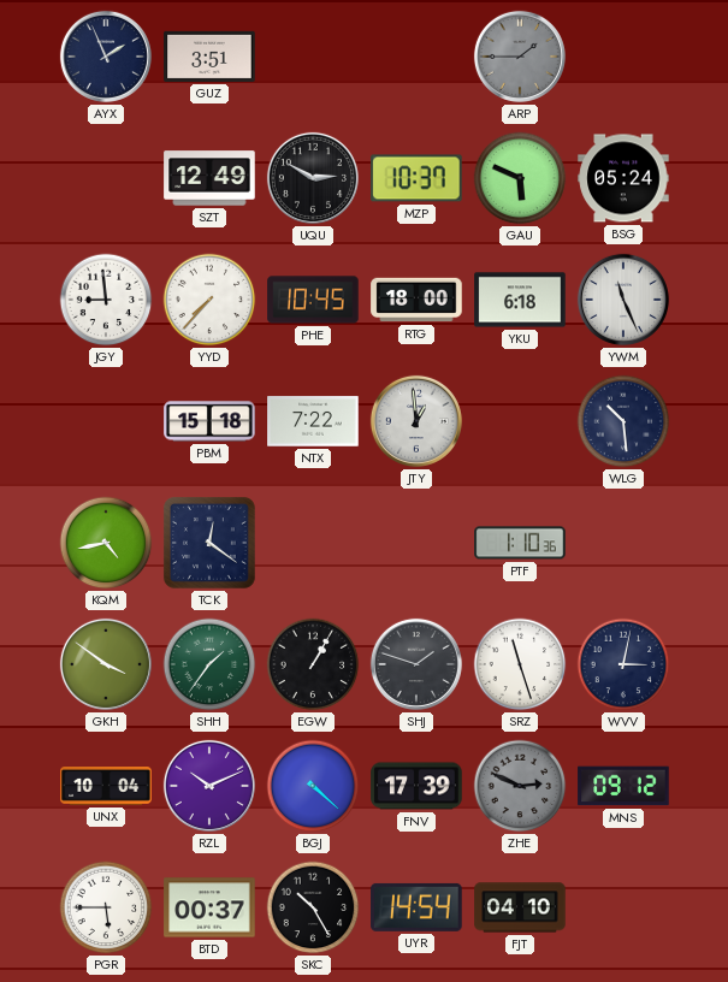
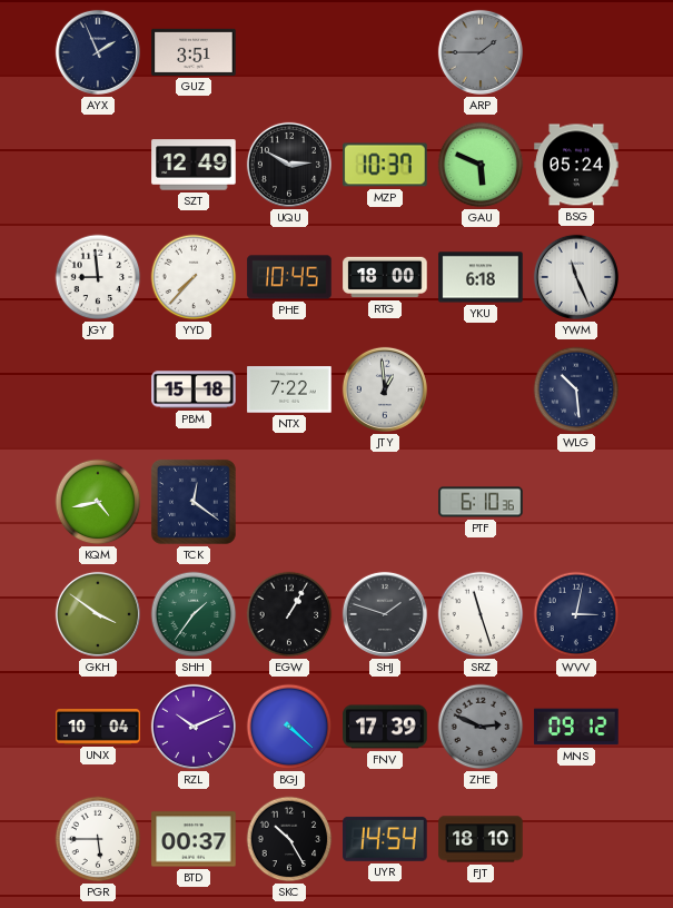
PTF: 1:10 -> 6:10
FJT: 04:10 -> 18:10
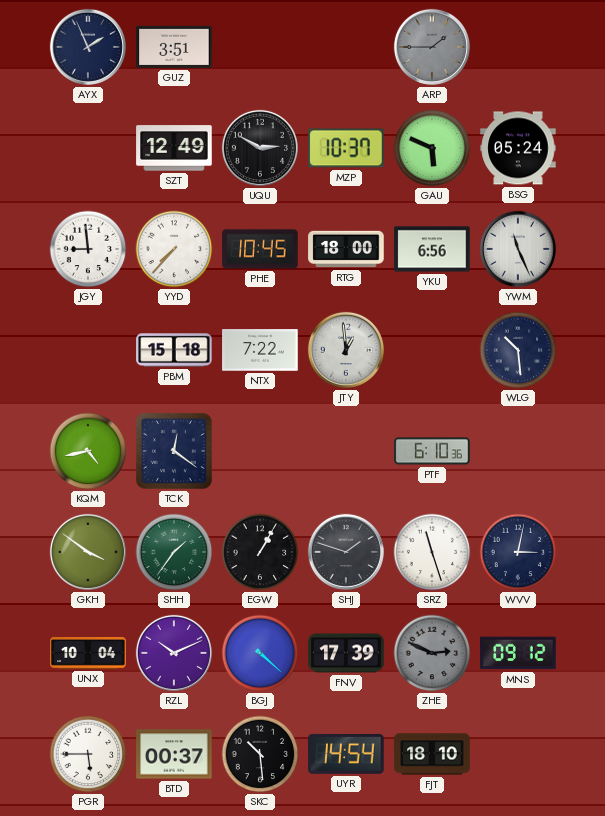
YKU: 6:18 -> 6:56
SKC: 10:25 -> 10:29
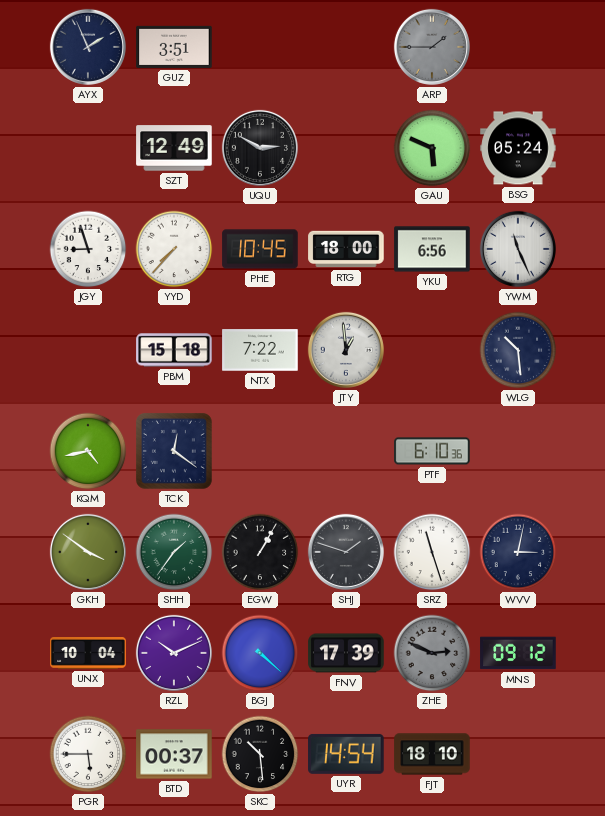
MZP: 10:37 -> none
JGY: 8:59 -> 8:57
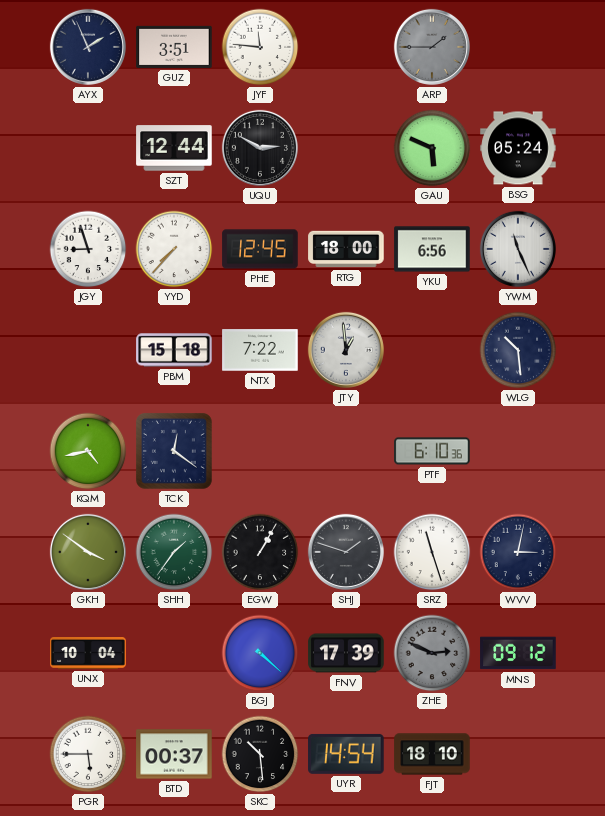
JYF: none -> 11:46
SZT: 12:49 -> 12:44
PHE: 10:45 -> 12:45
RZL: 10:11 -> none
